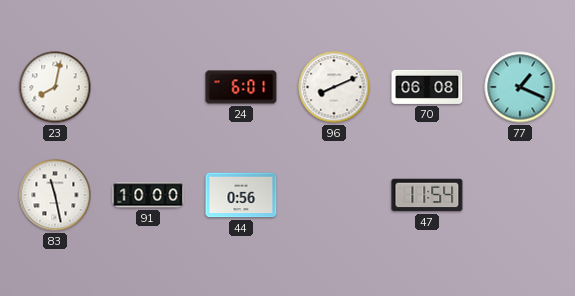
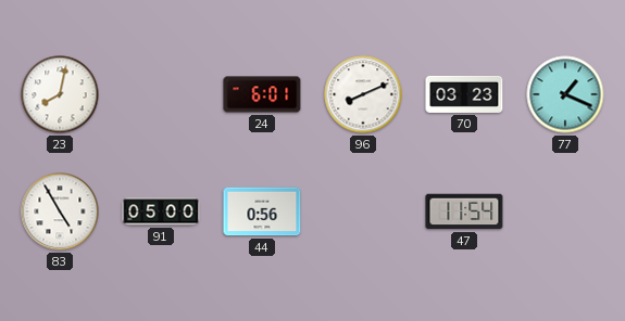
70: 06:08 -> 03:23
83: 11:28 -> 4:55
91: 10:00 -> 05:00
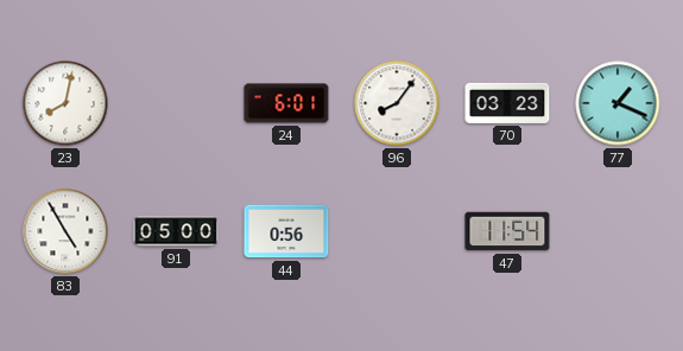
96: 8:11 -> 8:06
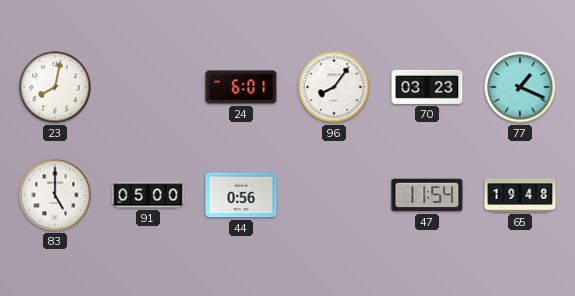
83: 4:55 -> 5:00
65: none -> 19:48
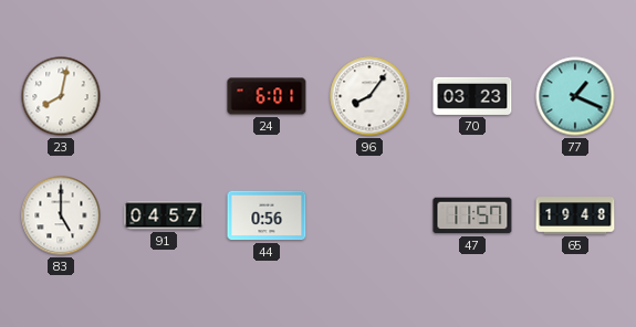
91: 05:00 -> 04:57
47: 11:54 -> 11:57
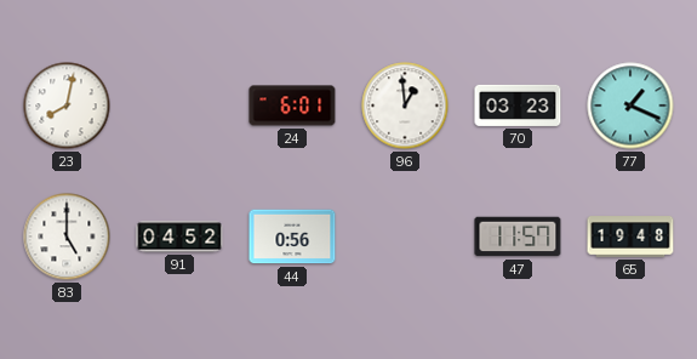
96: 8:06 -> 12:59
91: 04:57 -> 04:52
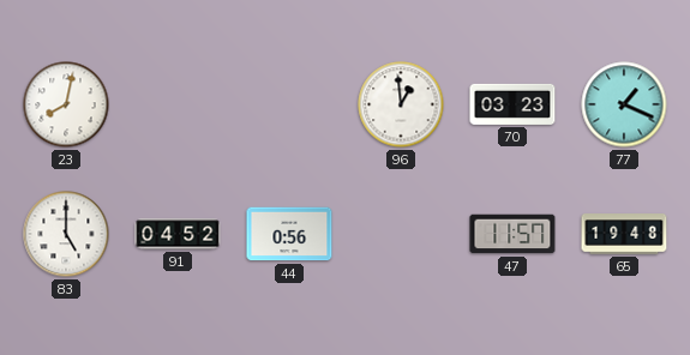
24: 6:01 -> none
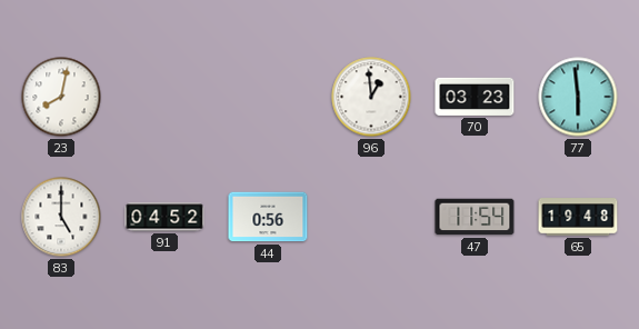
77: 1:19 -> 5:59
47: 11:57 -> 11:54
